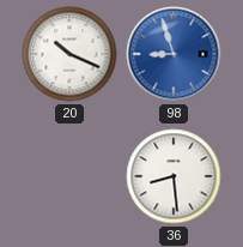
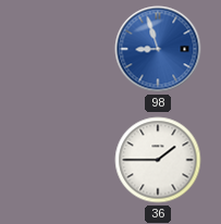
20: 10:19 -> none
36: 8:29 -> 1:45
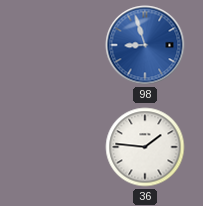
36: 1:45 -> 1:46
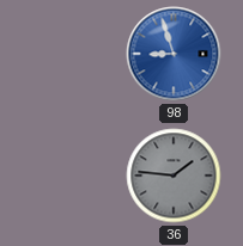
36 dial: white -> grey
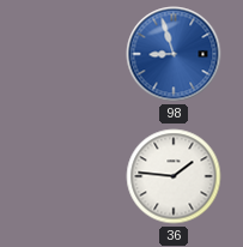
36 dial: grey -> white
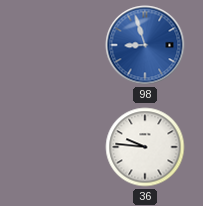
36: 1:46 -> 9:46
